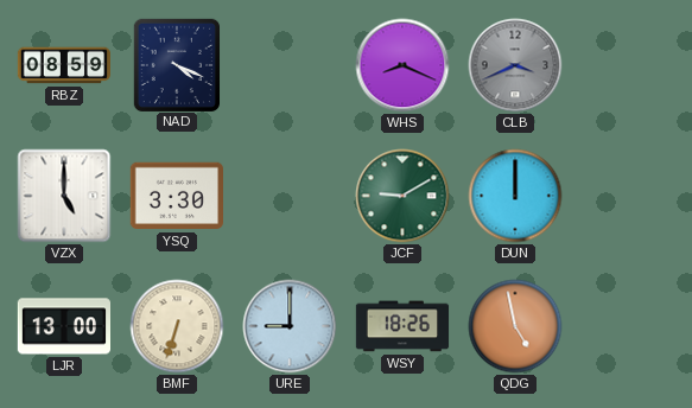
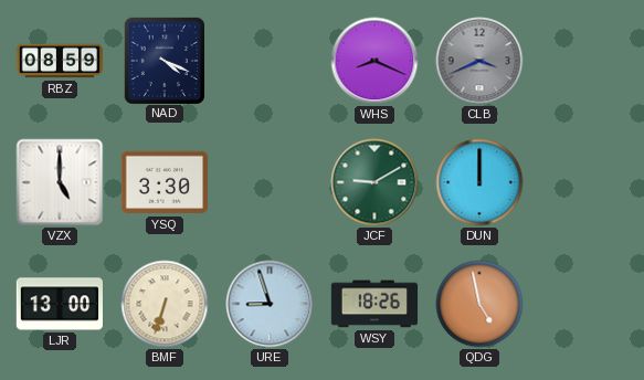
URE: 9:00 -> 8:57
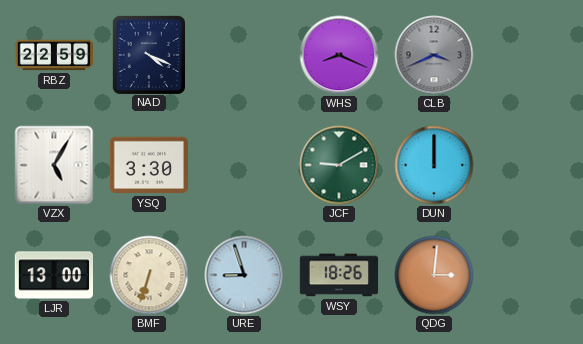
RBZ: 08:59 -> 22:59
VZX: 5:00 -> 5:05
QDG: 4:58 -> 3:01
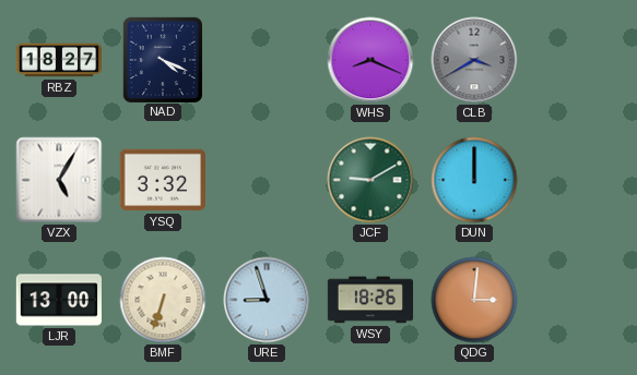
RBZ: 22:59 -> 18:27
CLB: 3:41 -> 3:40
YSQ: 3:30 -> 3:32
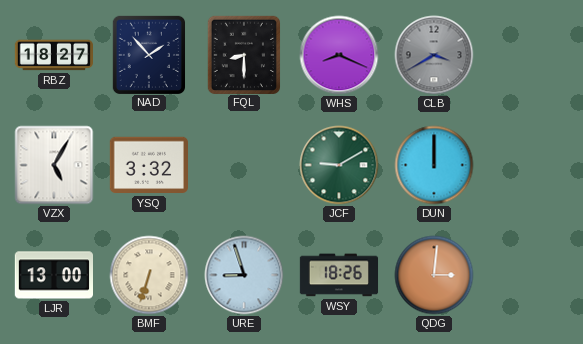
NAD: 4:19 -> 1:53
FQL: none -> 8:30
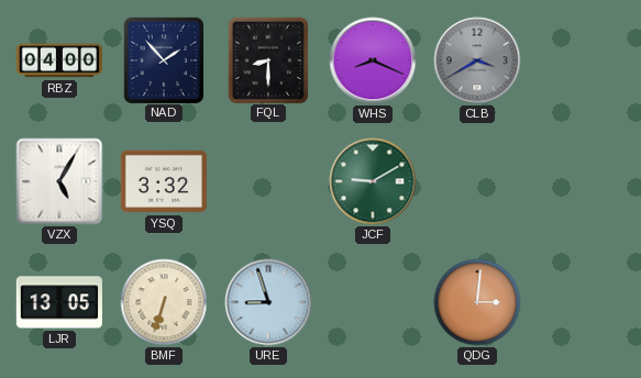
RBZ: 18:27 -> 04:00
DUN: 12:00 -> none
LJR: 13:00 -> 13:05
WSY: 18:26 -> none
